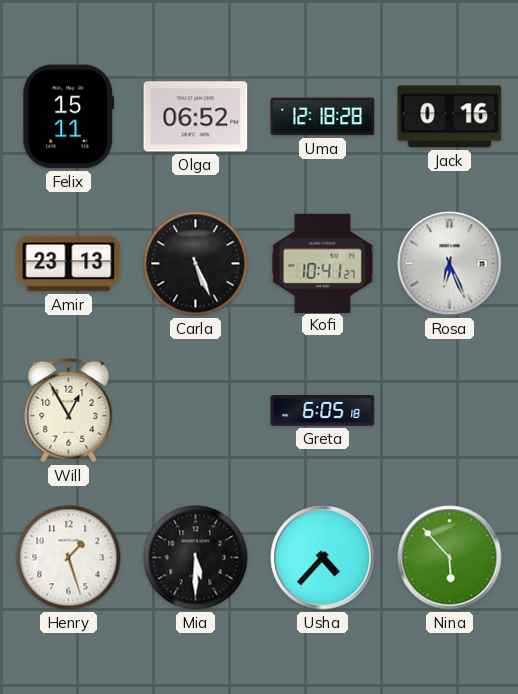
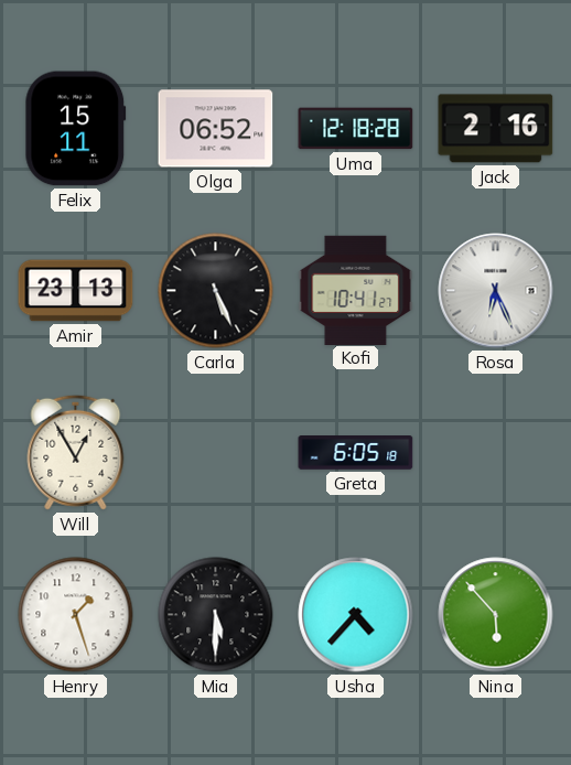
Jack: 0:16 -> 2:16
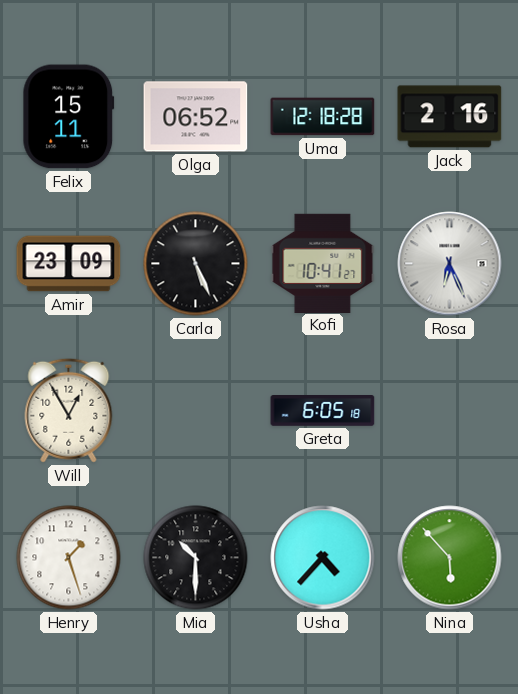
Amir: 23:13 -> 23:09
Mia: 5:30 -> 10:30
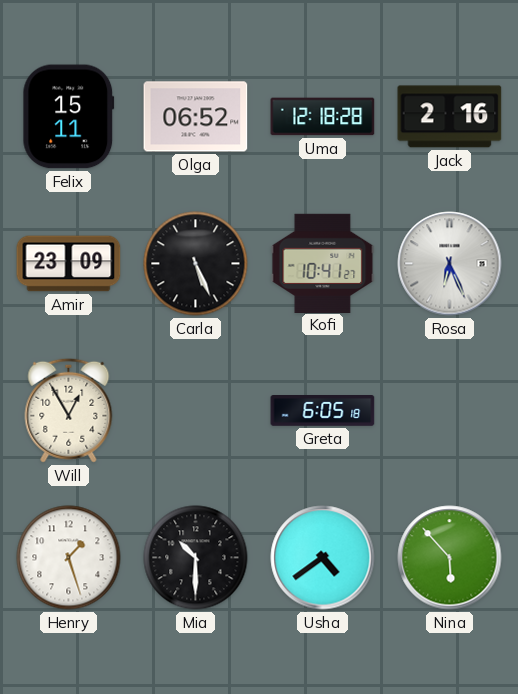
Usha: 4:37 -> 4:39
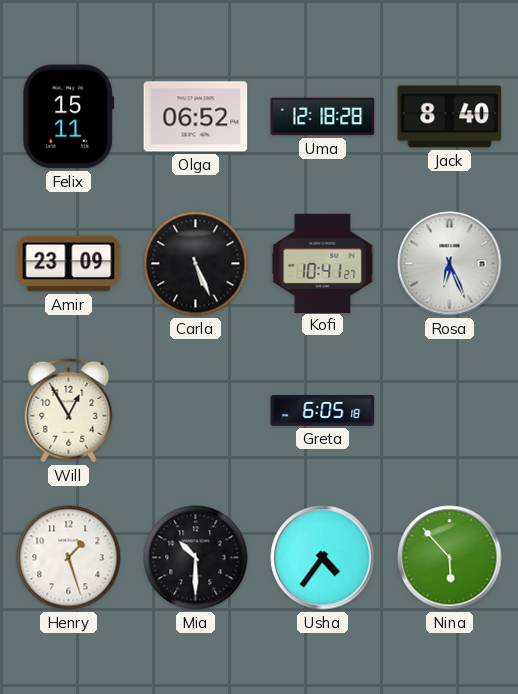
Jack: 2:16 -> 8:40
Usha: 4:39 -> 4:36
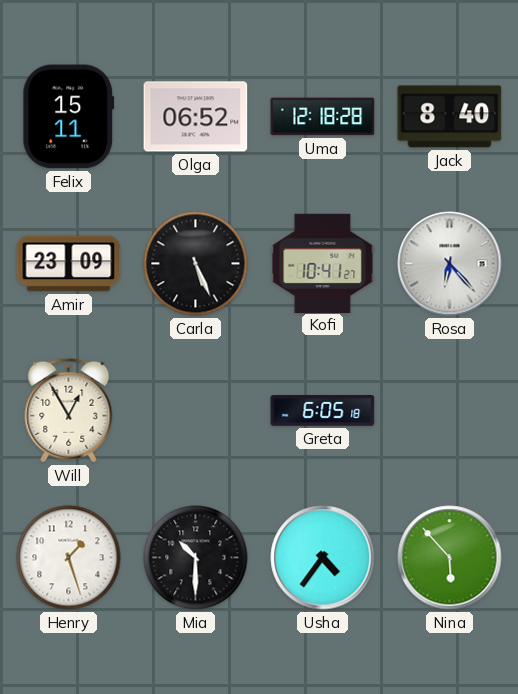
Rosa: 6:26 -> 6:23
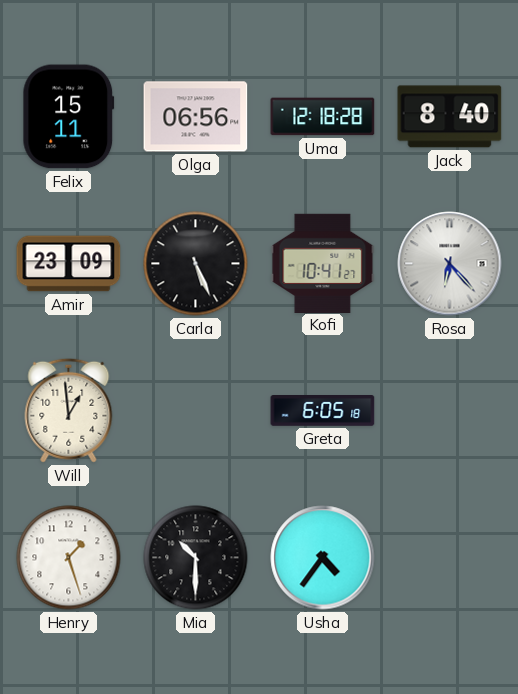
Olga: 06:52 -> 06:56
Will: 12:55 -> 12:59
Nina: 5:53 -> none
